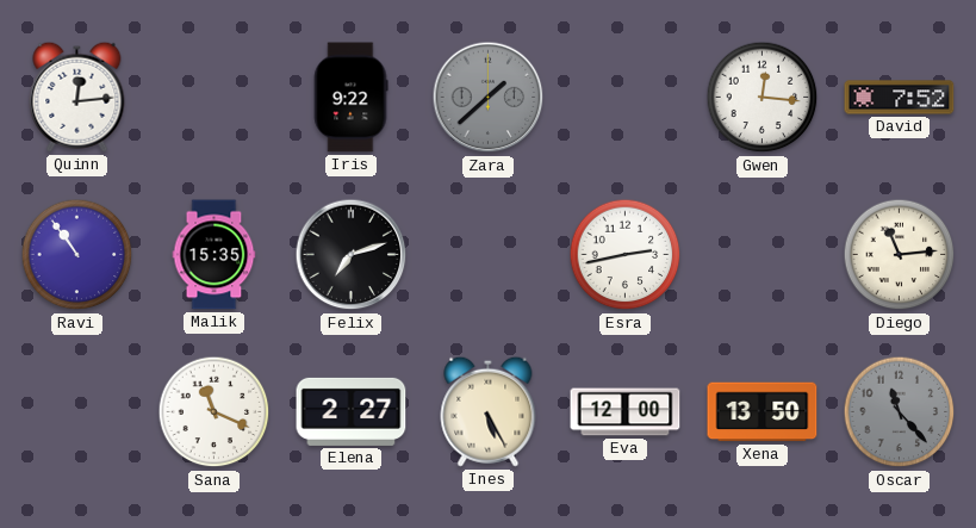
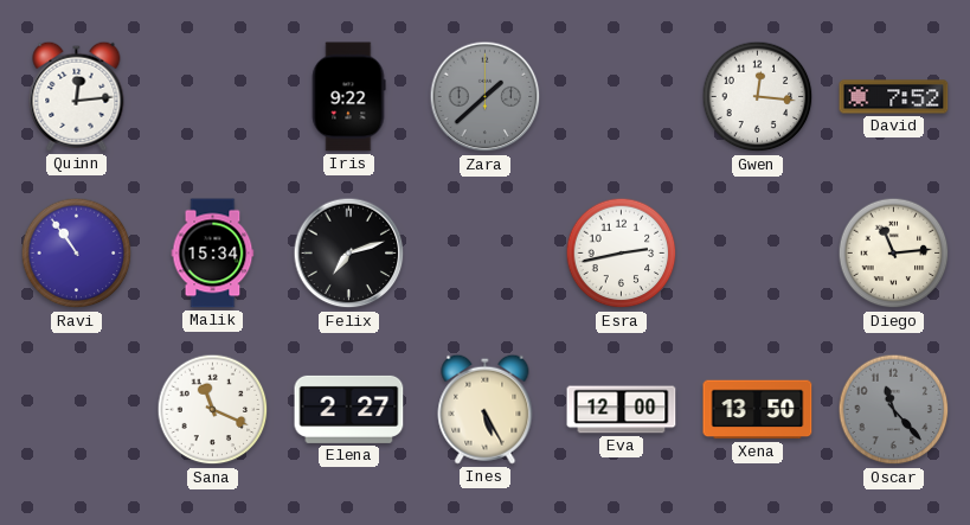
Malik: 15:35 -> 15:34
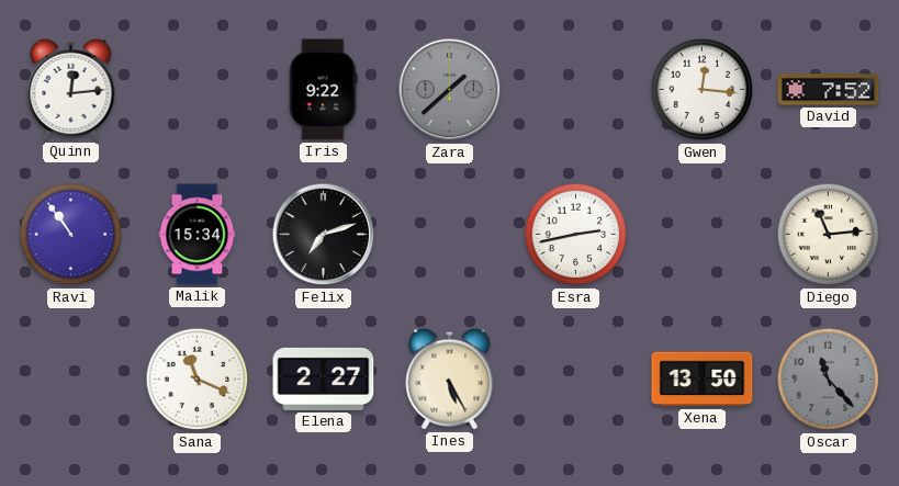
Eva: 12:00 -> none
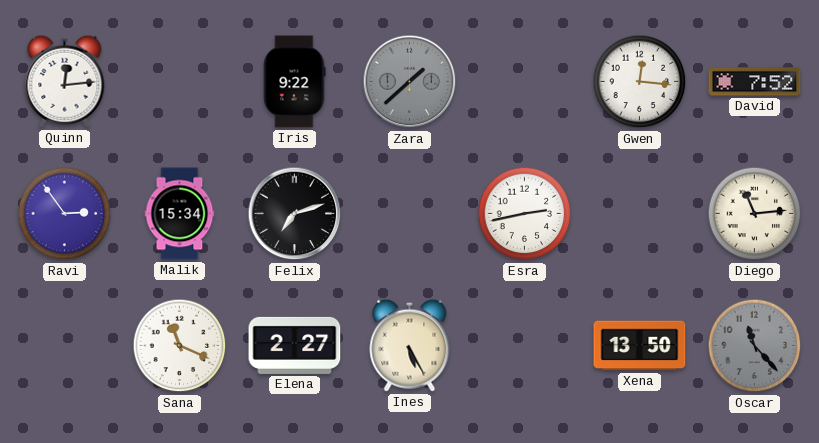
Ravi: 10:54 -> 2:54
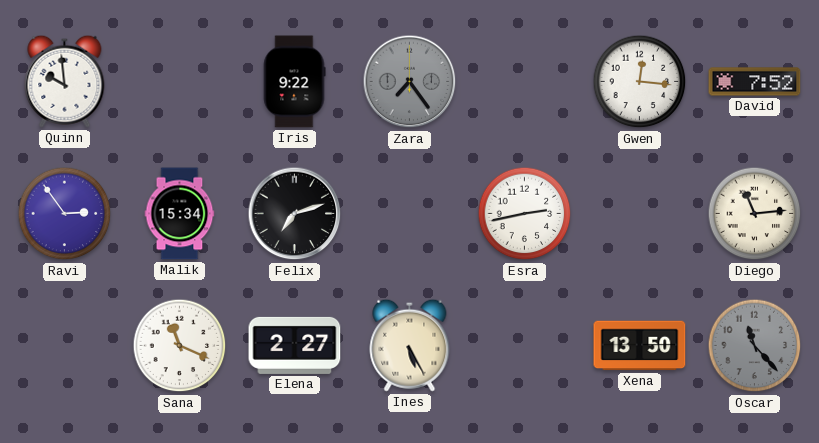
Quinn: 12:14 -> 9:59
Zara: 1:38 -> 7:24
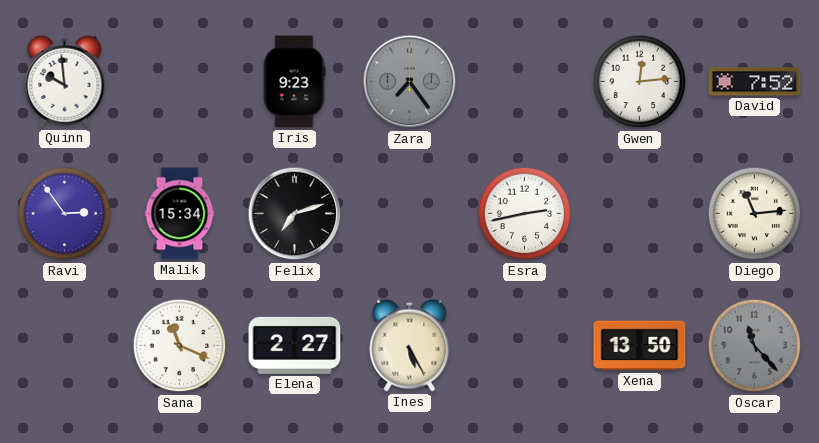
Iris: 9:22 -> 9:23
Gwen: 12:16 -> 12:14
